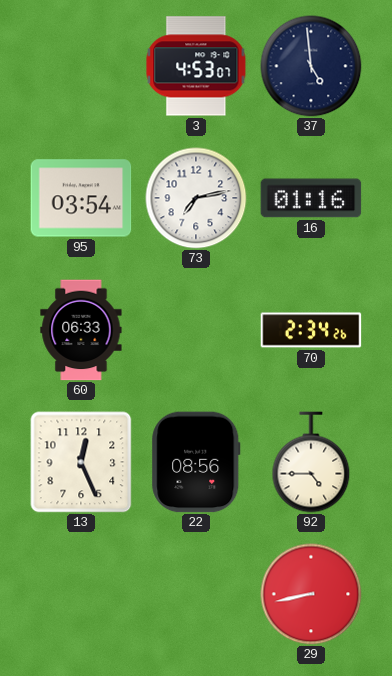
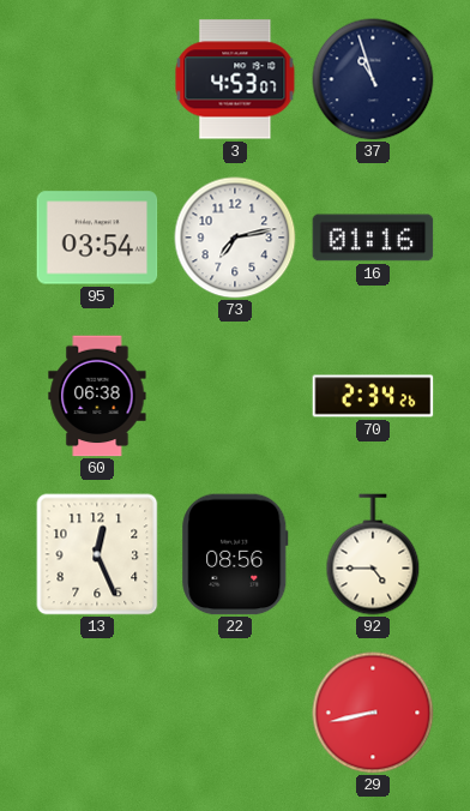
37: 4:59 -> 10:57
60: 06:33 -> 06:38
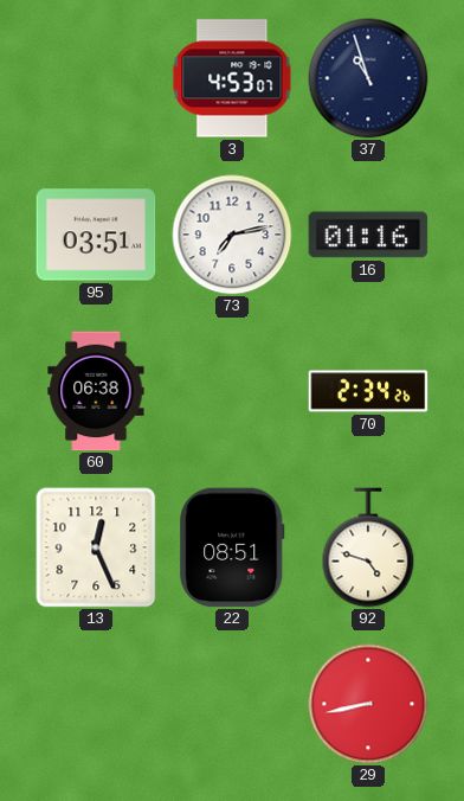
95: 03:54 -> 03:51
22: 08:56 -> 08:51
92: 4:45 -> 4:48
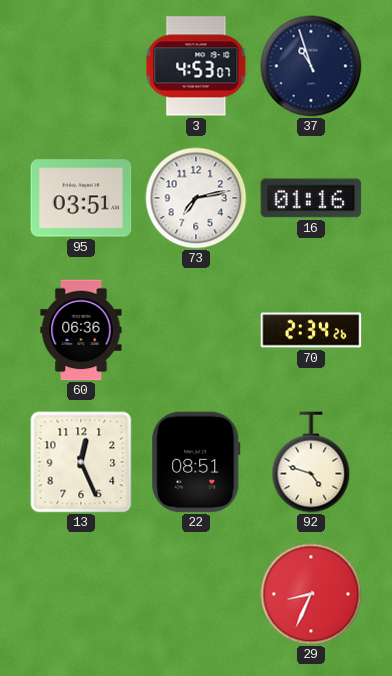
60: 06:38 -> 06:36
29: 8:43 -> 8:34
